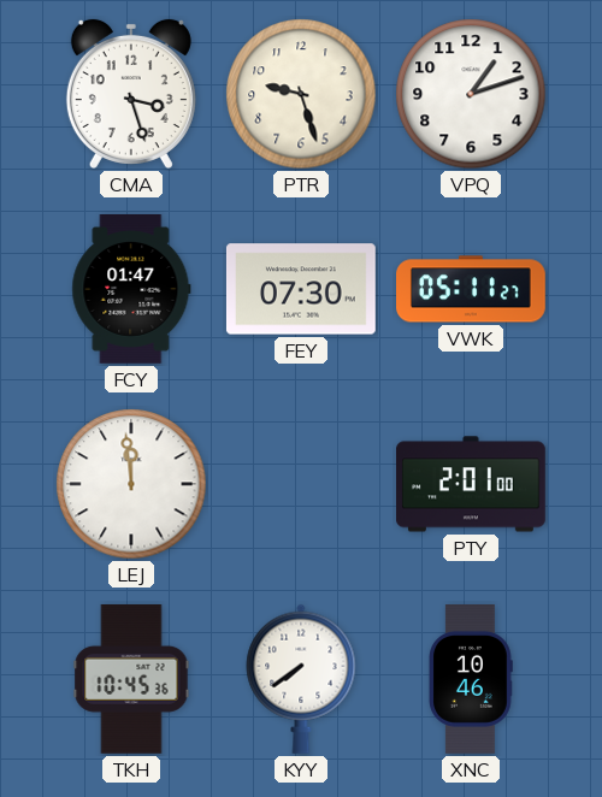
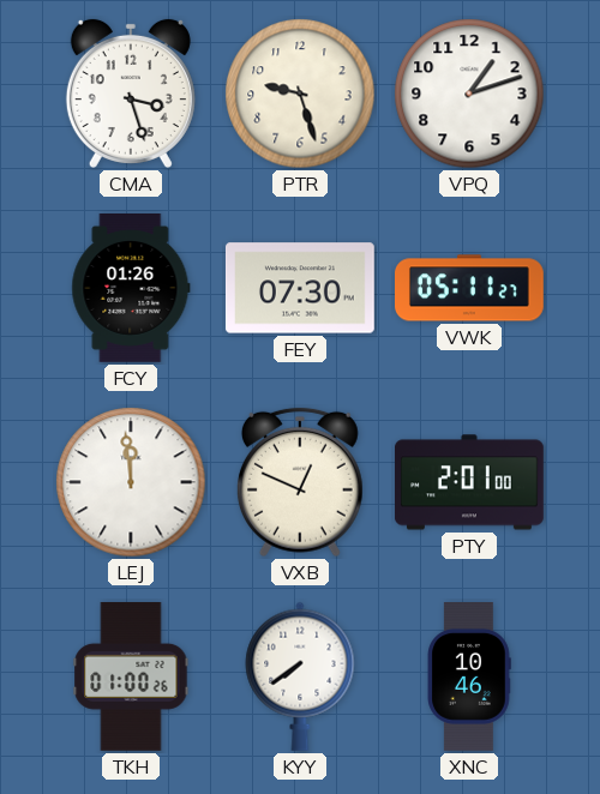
FCY: 01:47 -> 01:26
VXB: none -> 12:49
TKH: 10:45 -> 01:00
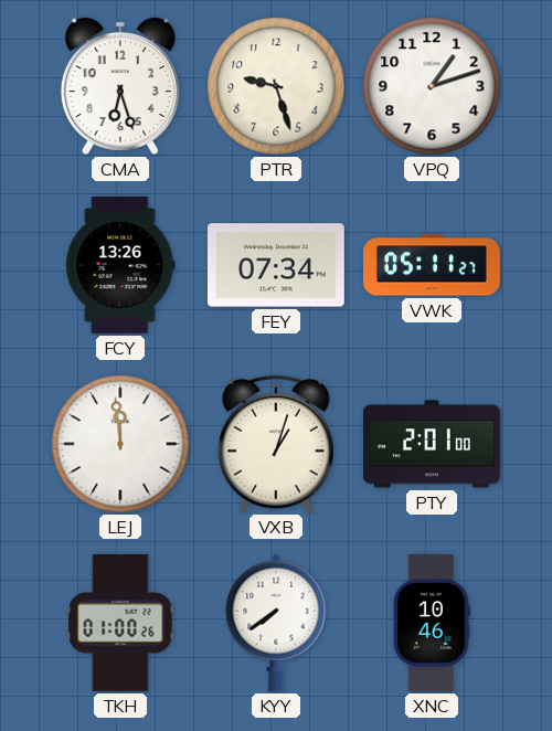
CMA: 3:27 -> 6:27
FCY: 01:26 -> 13:26
FEY: 07:30 -> 07:34
VXB: 12:49 -> 1:03
